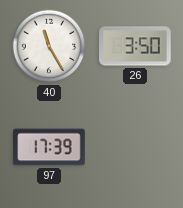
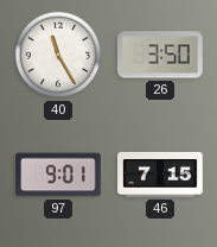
97: 17:39 -> 9:01
46: none -> 7:15
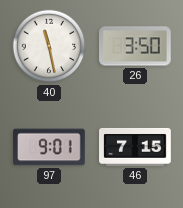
40: 11:25 -> 11:28
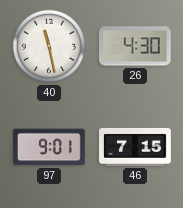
26: 3:50 -> 4:30
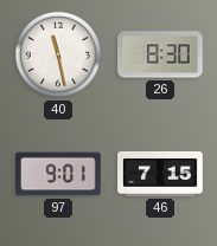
26: 4:30 -> 8:30
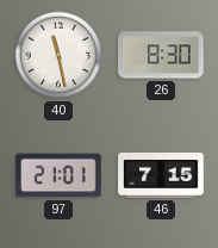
97: 9:01 -> 21:01
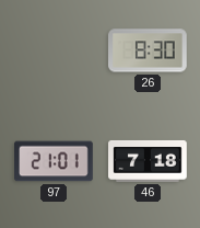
40: 11:28 -> none
46: 7:15 -> 7:18
